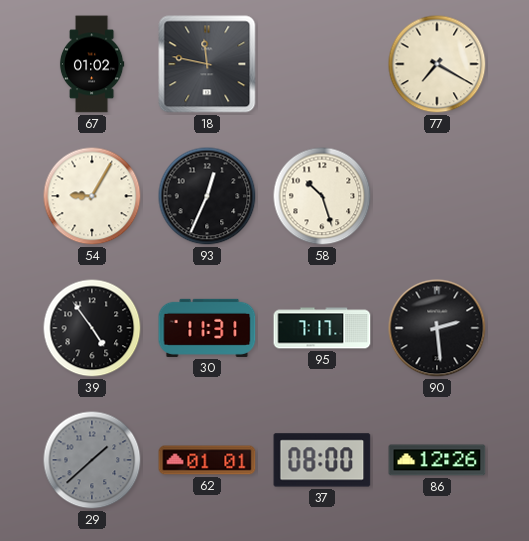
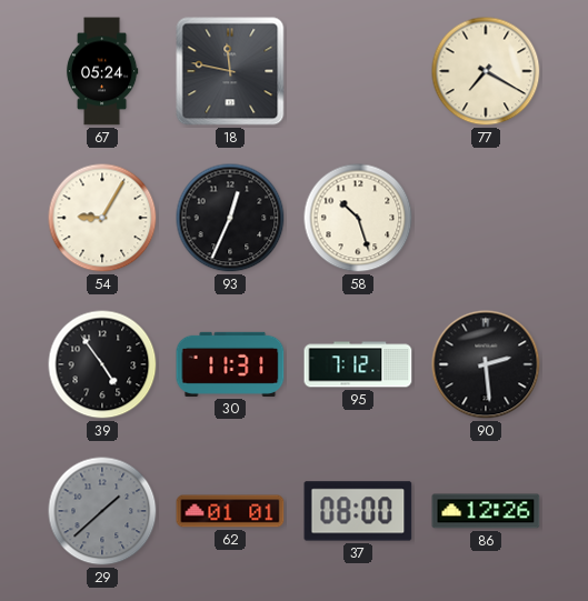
67: 01:02 -> 05:24
95: 7:17 -> 7:12
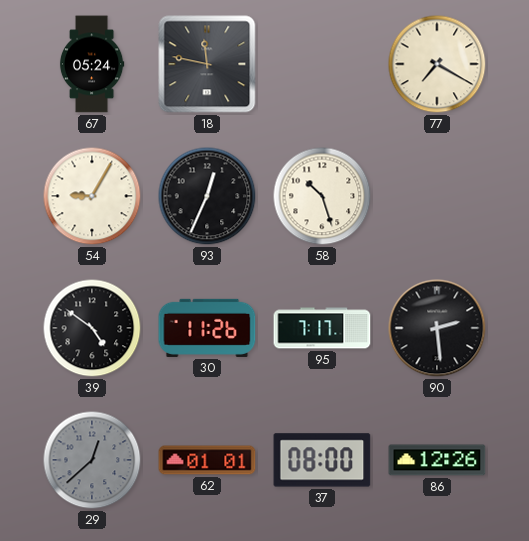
39: 4:54 -> 4:51
30: 11:31 -> 11:26
95: 7:12 -> 7:17
29: 1:38 -> 12:38
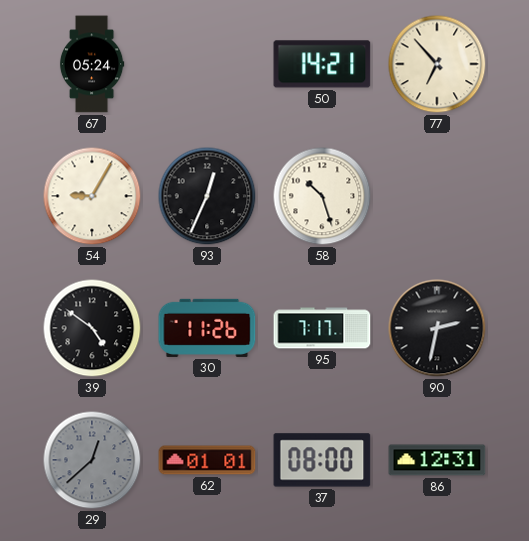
18: 11:47 -> none
50: none -> 14:21
77: 7:20 -> 6:53
90: 2:29 -> 2:32
86: 12:26 -> 12:31
